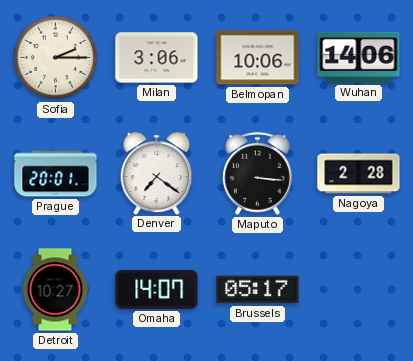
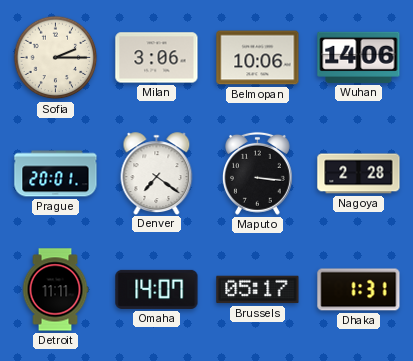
Detroit: 10:27 -> 11:11
Dhaka: none -> 1:31
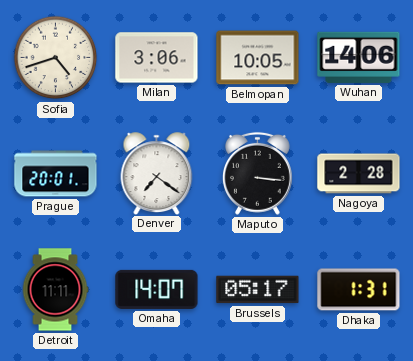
Sofia: 2:15 -> 4:42
Belmopan: 10:06 -> 10:05
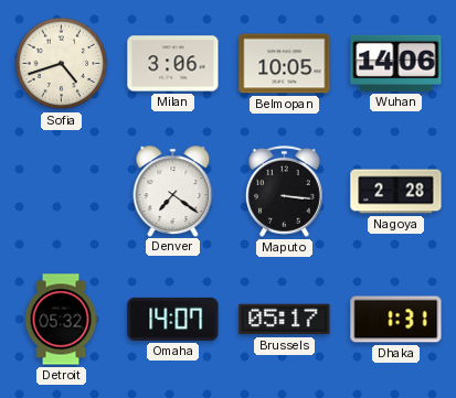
Prague: 20:01 -> none
Detroit: 11:11 -> 05:32
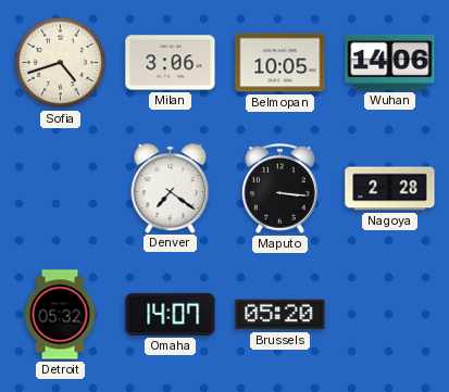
Brussels: 05:17 -> 05:20
Dhaka: 1:31 -> none
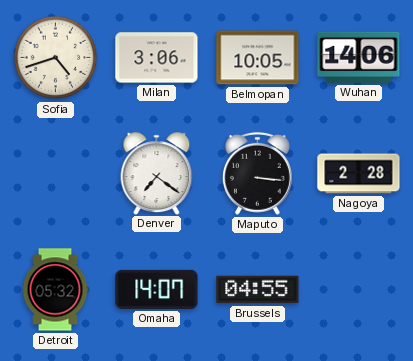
Brussels: 05:20 -> 04:55
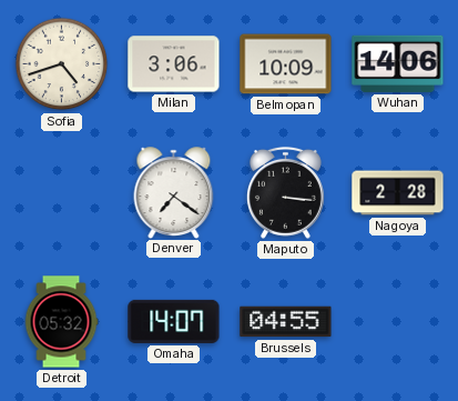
Belmopan: 10:05 -> 10:09
